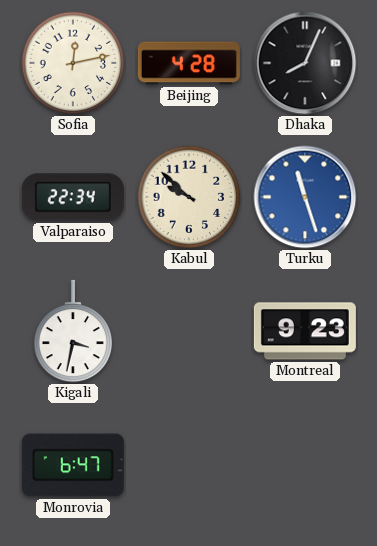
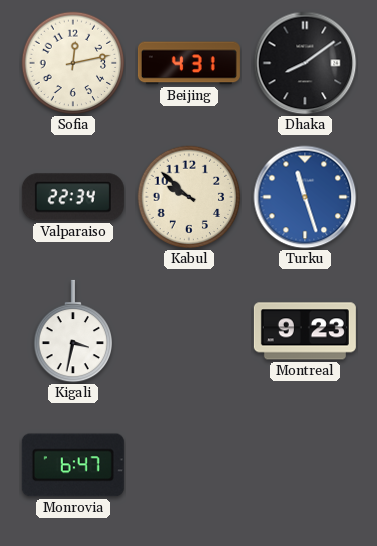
Beijing: 4:28 -> 4:31
Dhaka: 8:04 -> 8:09
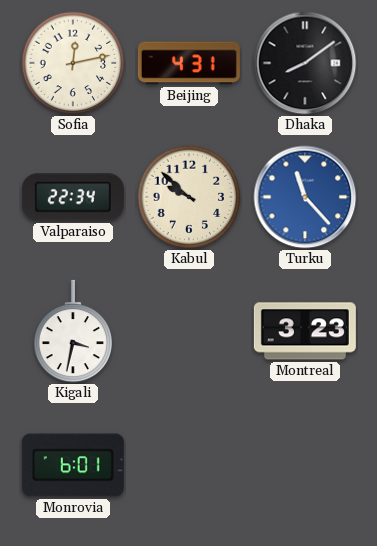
Turku: 11:27 -> 11:23
Montreal: 9:23 -> 3:23
Monrovia: 6:47 -> 6:01
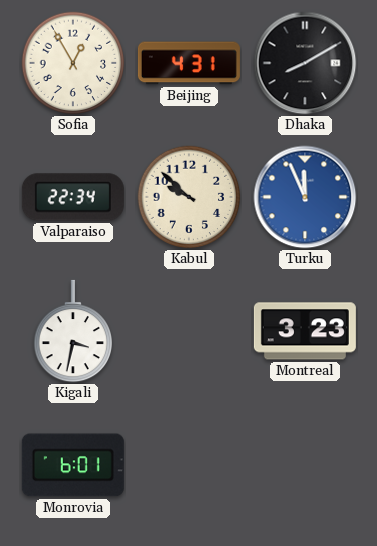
Sofia: 12:13 -> 12:55
Dhaka: 8:09 -> 8:10
Turku: 11:23 -> 11:56
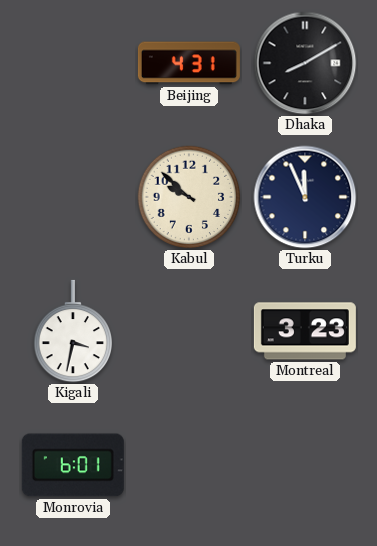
Sofia: 12:55 -> none
Valparaiso: 22:34 -> none
Turku dial: blue -> navy
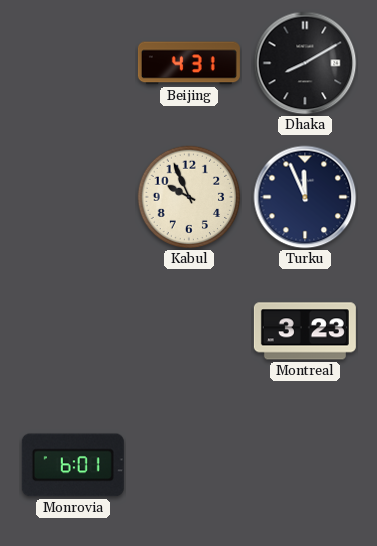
Kabul: 9:52 -> 9:56
Kigali: 3:32 -> none
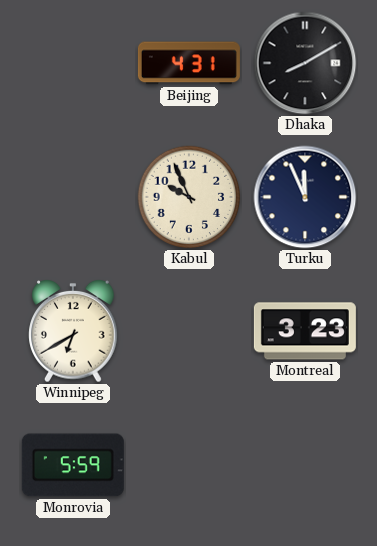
Winnipeg: none -> 6:40
Monrovia: 6:01 -> 5:59
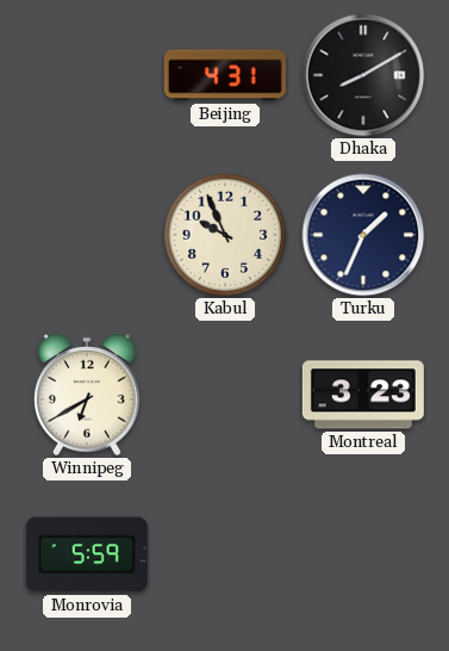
Turku: 11:56 -> 1:34
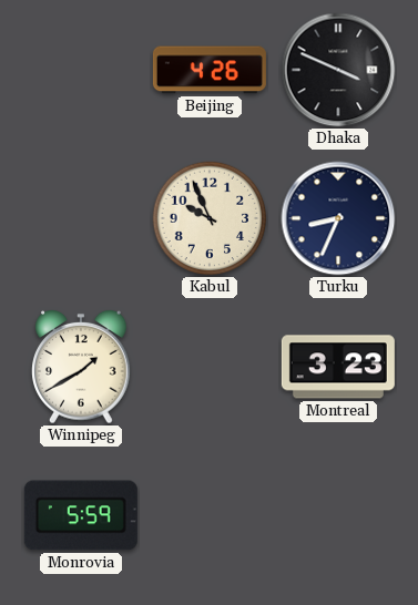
Beijing: 4:31 -> 4:26
Dhaka: 8:10 -> 3:49
Turku: 1:34 -> 8:34
Winnipeg: 6:40 -> 1:40
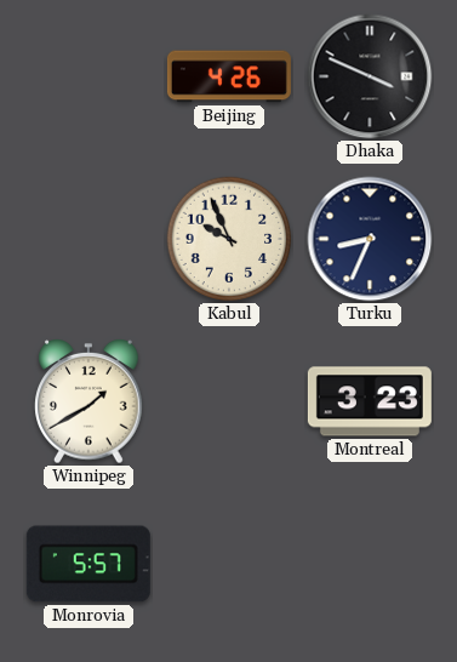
Monrovia: 5:59 -> 5:57
